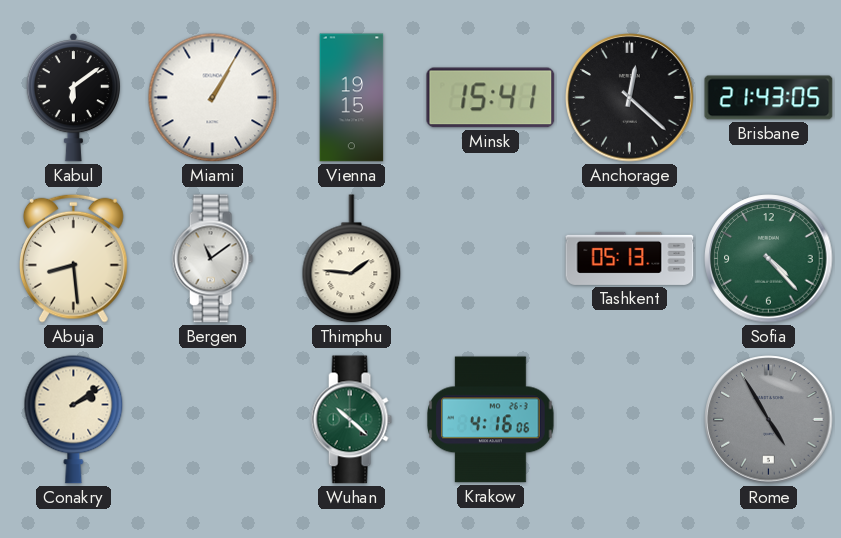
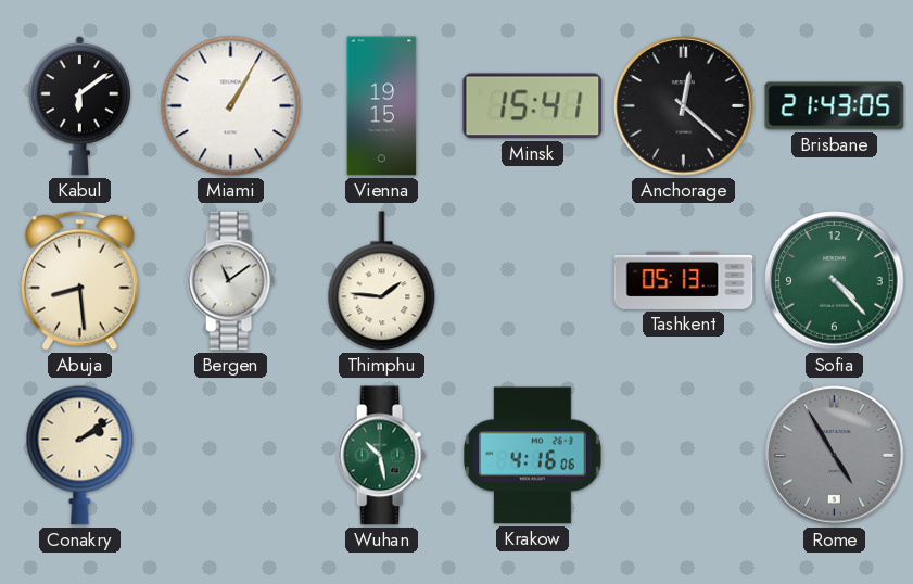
Wuhan: 10:22 -> 10:28
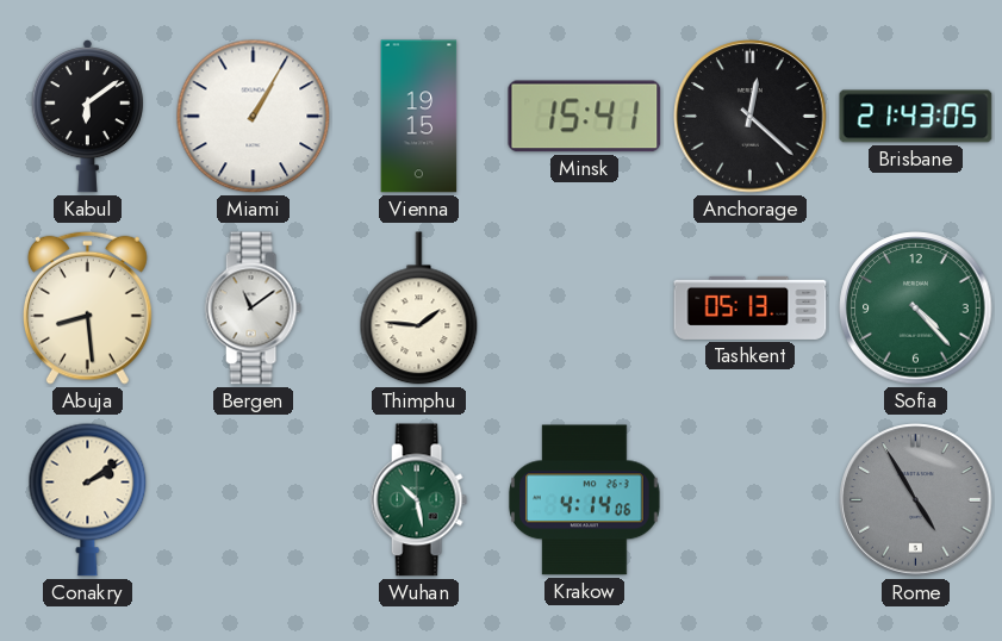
Krakow: 4:16 -> 4:14
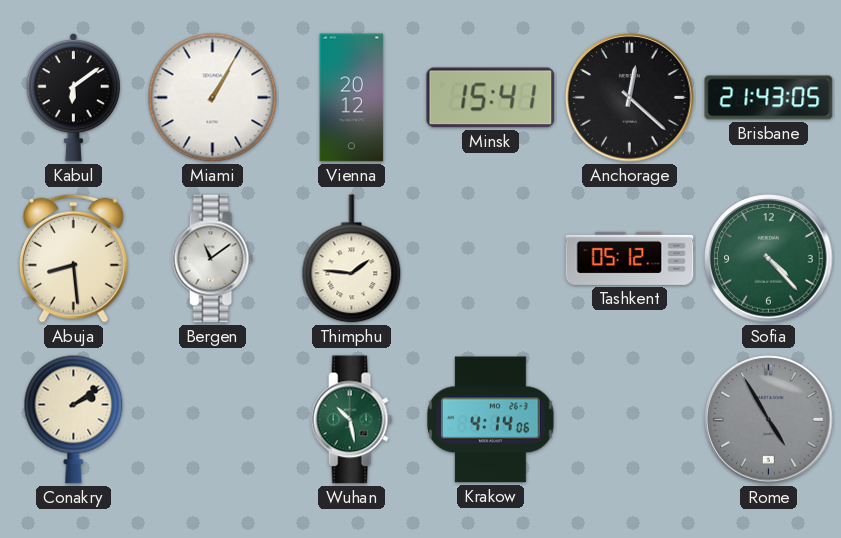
Vienna: 19:15 -> 20:12
Tashkent: 05:13 -> 05:12
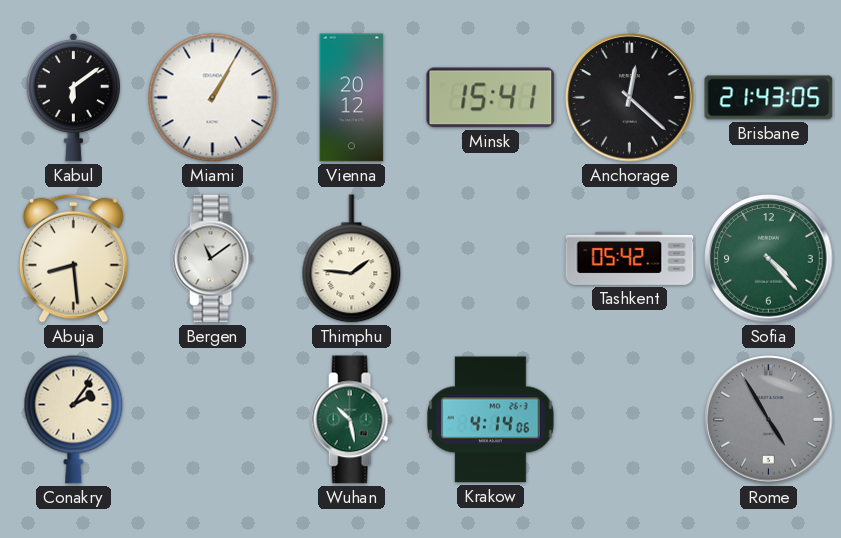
Tashkent: 05:12 -> 05:42
Conakry: 2:09 -> 2:06
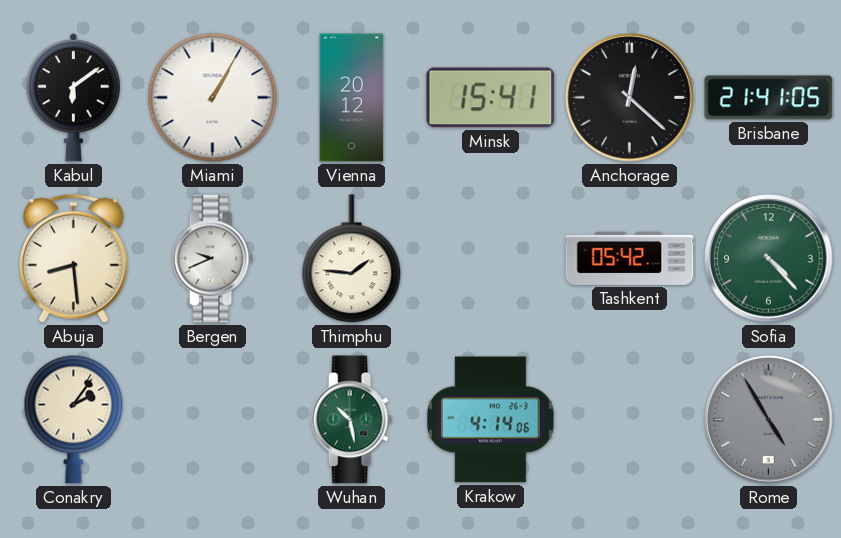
Brisbane: 21:43 -> 21:41
Bergen: 11:09 -> 9:41
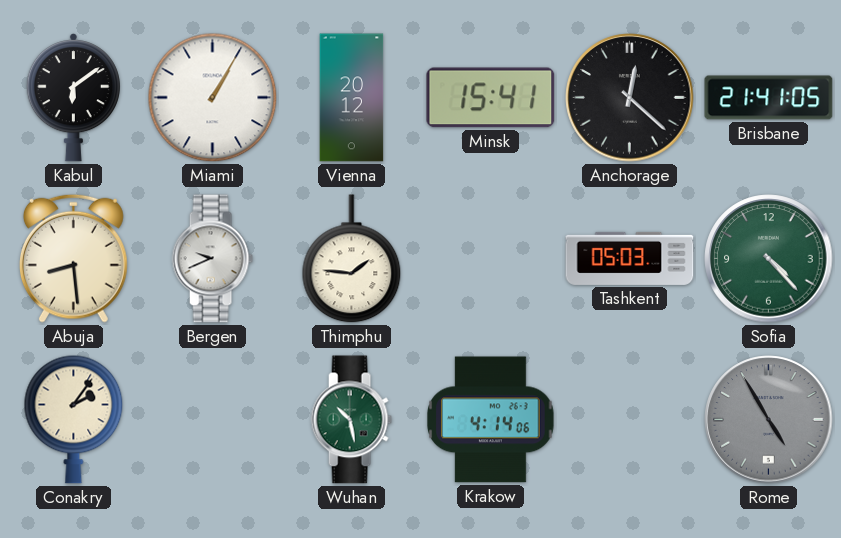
Tashkent: 05:42 -> 05:03
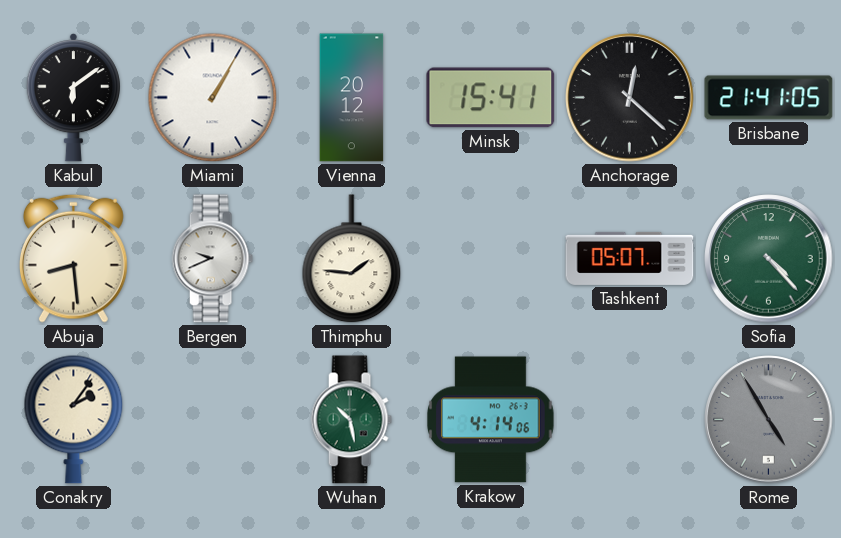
Tashkent: 05:03 -> 05:07
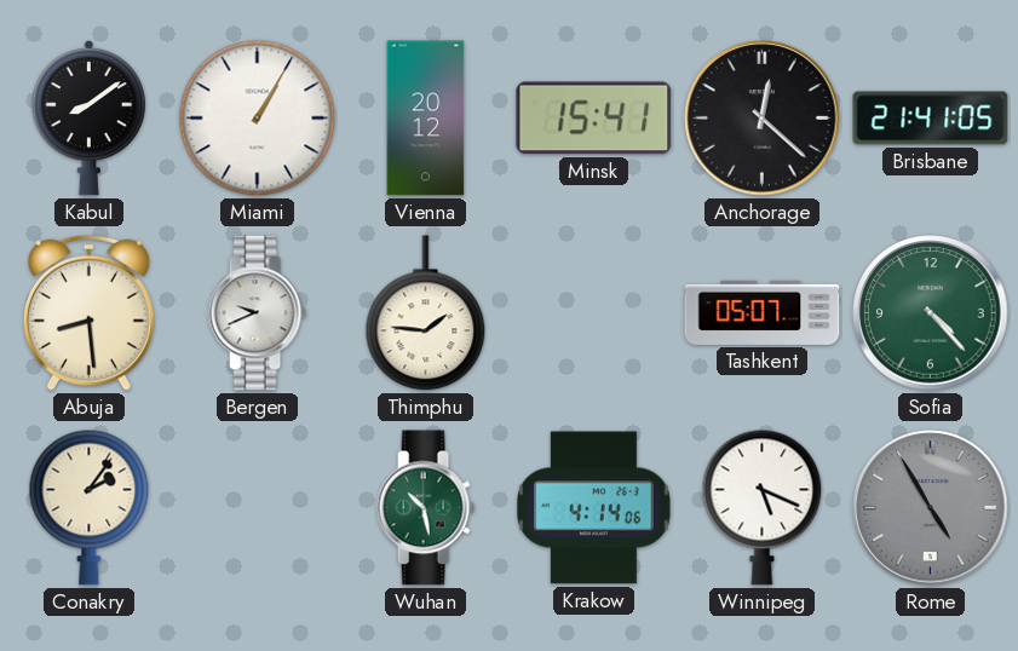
Kabul: 6:09 -> 8:09
Winnipeg: none -> 5:19
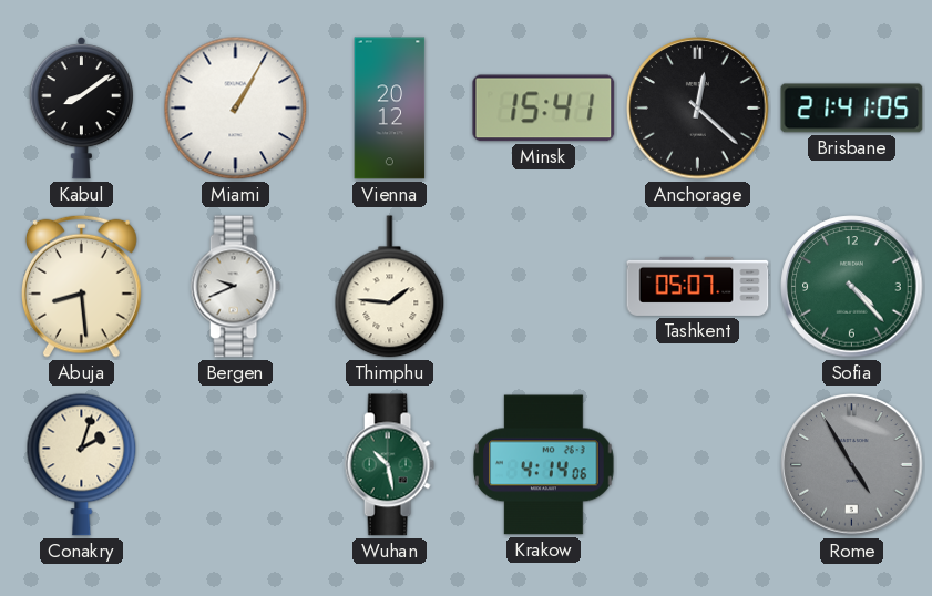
Conakry: 2:06 -> 2:03
Winnipeg: 5:19 -> none
